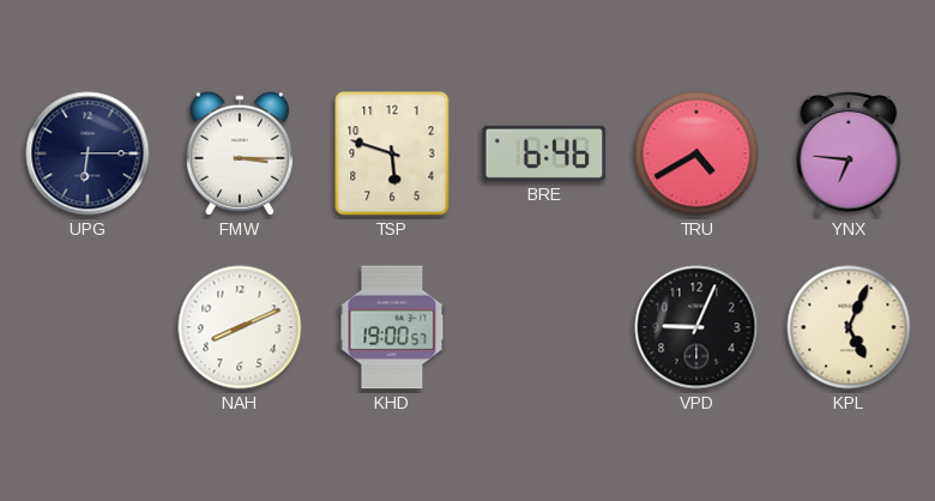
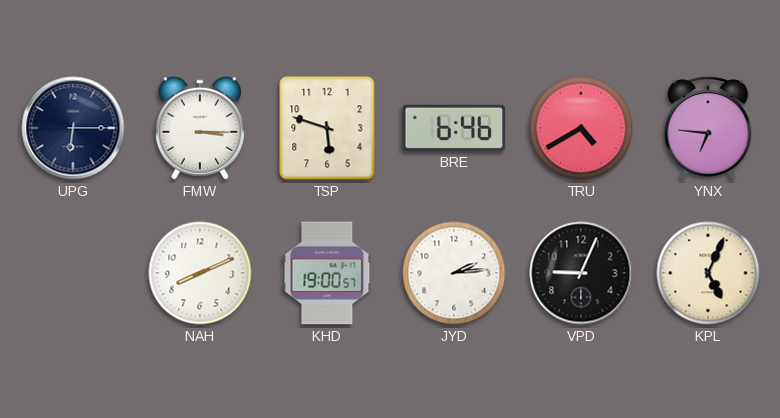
JYD: none -> 2:14
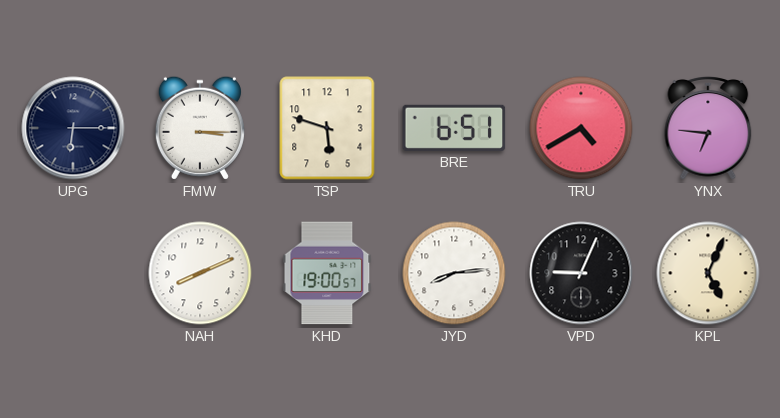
BRE: 6:46 -> 6:51
JYD: 2:14 -> 8:14
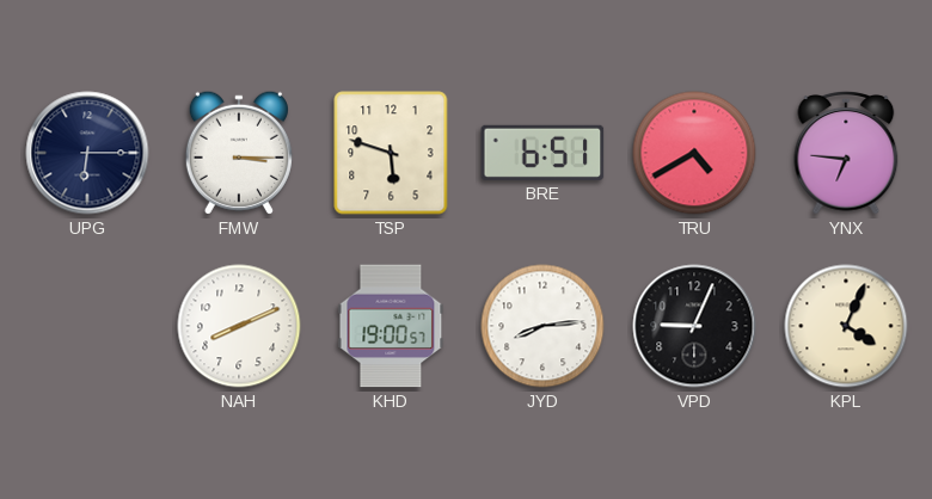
KPL: 5:04 -> 4:04
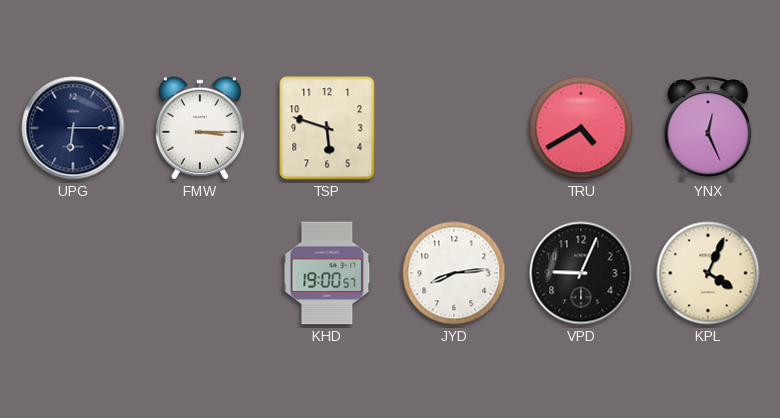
BRE: 6:51 -> none
YNX: 6:46 -> 12:26
NAH: 8:11 -> none
